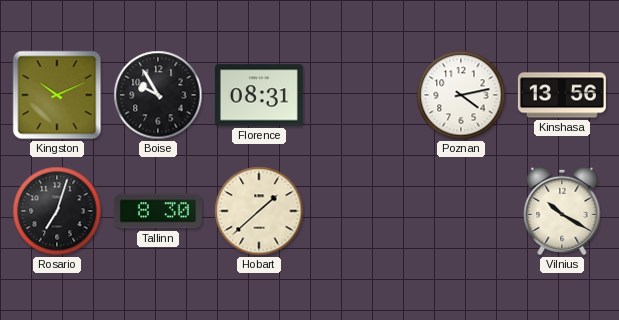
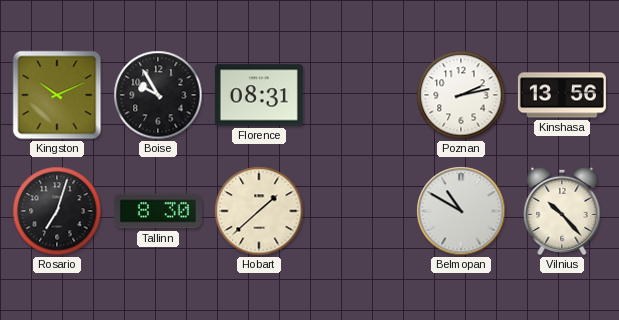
Poznan: 4:13 -> 2:13
Belmopan: none -> 10:50
Vilnius: 10:20 -> 10:23
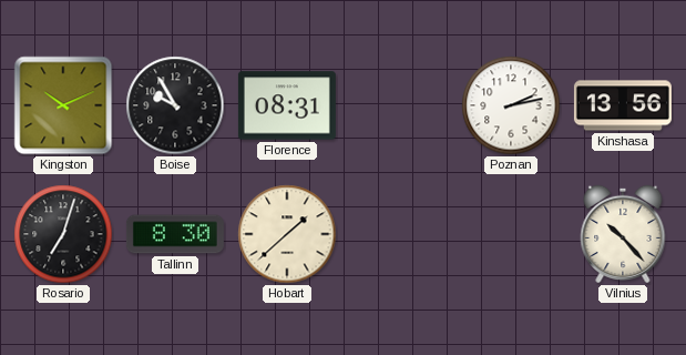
Belmopan: 10:50 -> none
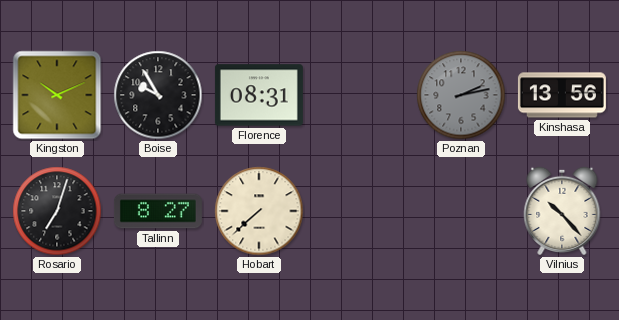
Poznan dial: white -> grey
Tallinn: 8:30 -> 8:27
Hobart: 1:38 -> 7:38
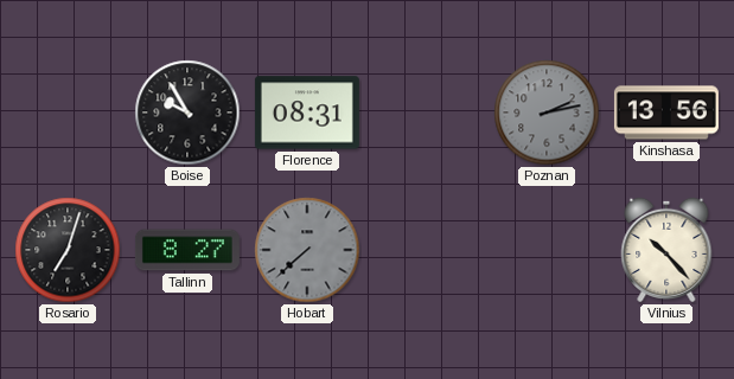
Kingston: 10:11 -> none
Hobart dial: cream -> grey
